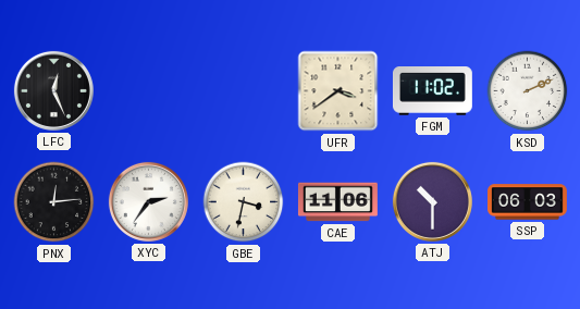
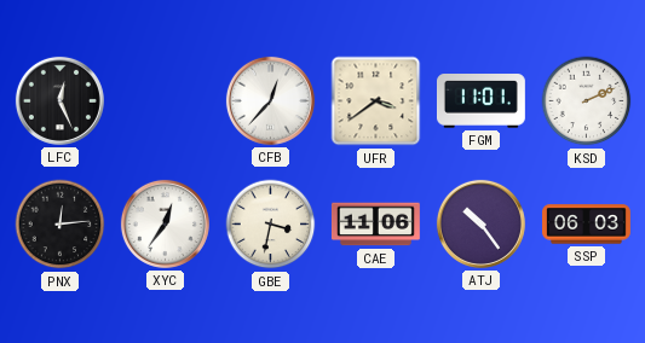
CFB: none -> 12:37
FGM: 11:02 -> 11:01
XYC: 2:36 -> 12:36
ATJ: 10:30 -> 10:24
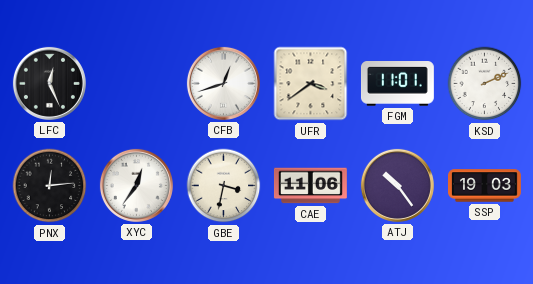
CFB: 12:37 -> 12:42
SSP: 06:03 -> 19:03
